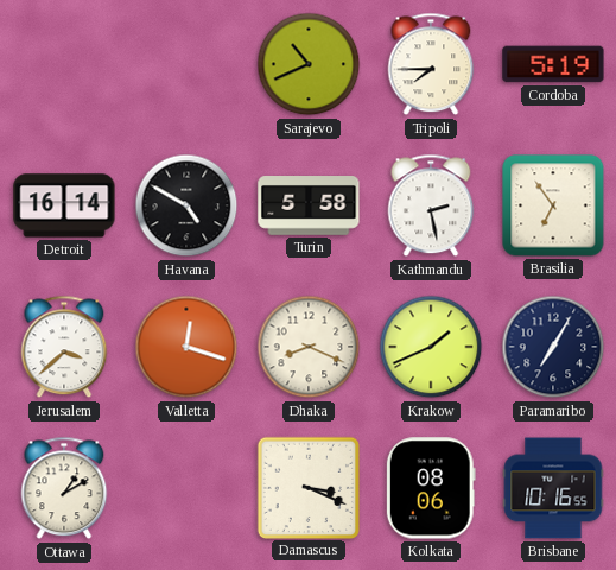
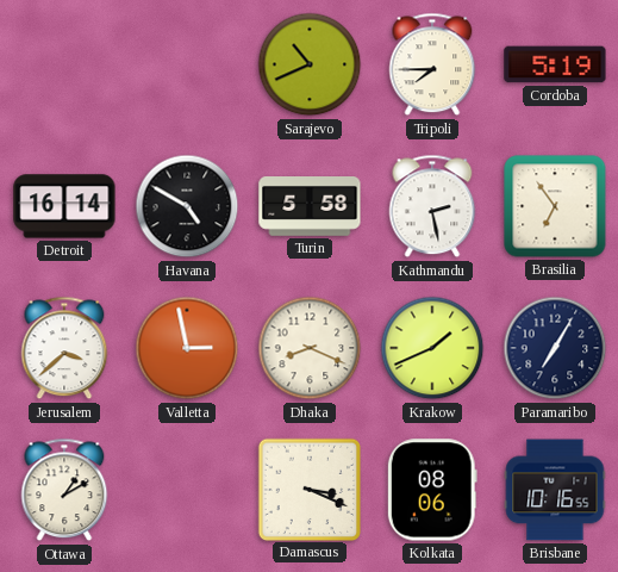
Valletta: 12:18 -> 2:58
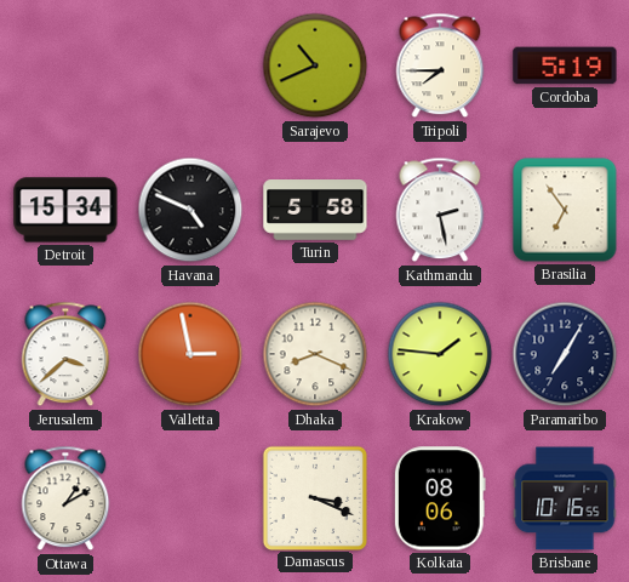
Detroit: 16:14 -> 15:34
Havana: 4:50 -> 4:49
Krakow: 1:41 -> 1:46
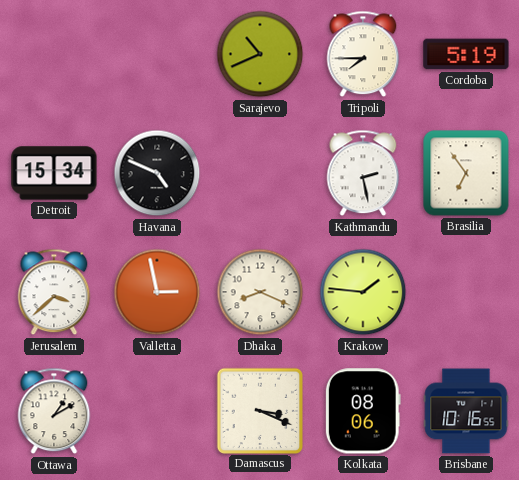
Turin: 5:58 -> none
Paramaribo: 7:05 -> none
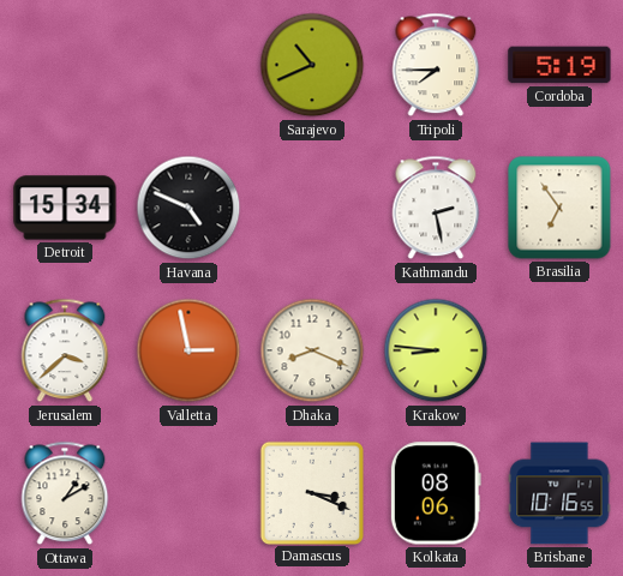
Krakow: 1:46 -> 8:46
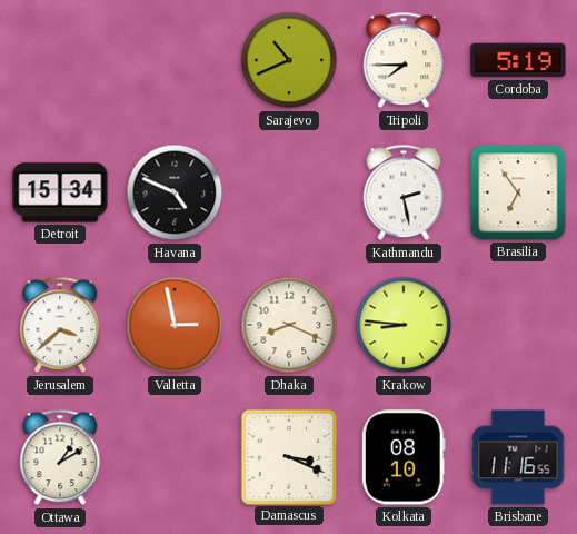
Kolkata: 08:06 -> 08:10
Brisbane: 10:16 -> 11:16
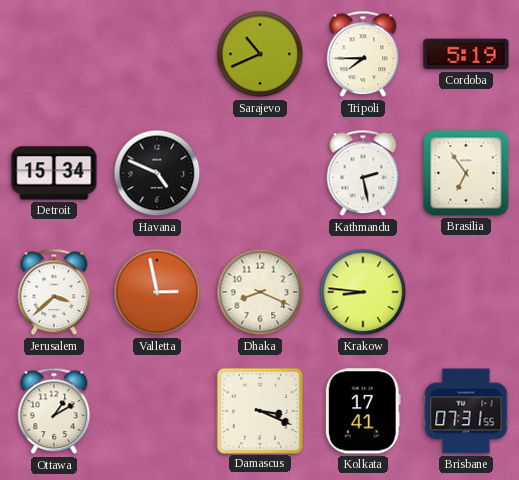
Kolkata: 08:10 -> 17:41
Brisbane: 11:16 -> 07:31
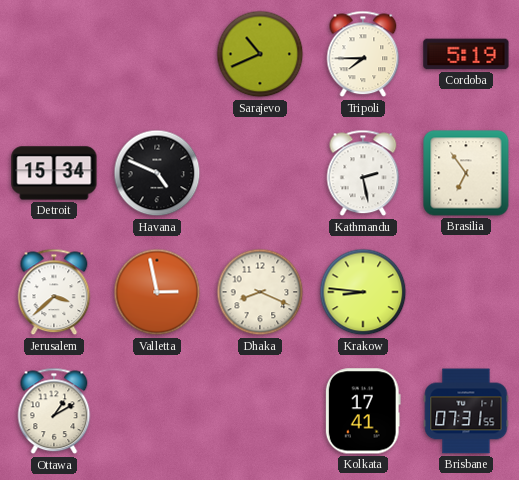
Damascus: 3:19 -> none
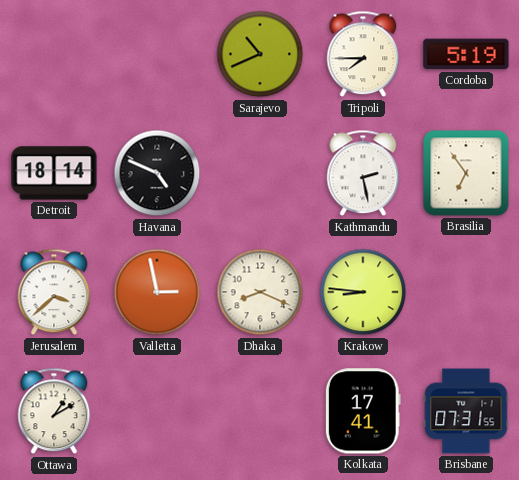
Detroit: 15:34 -> 18:14
